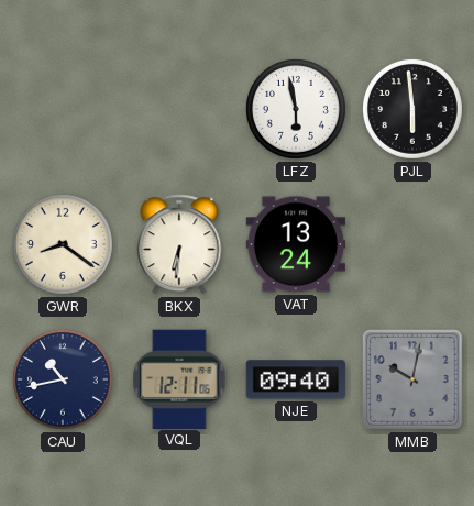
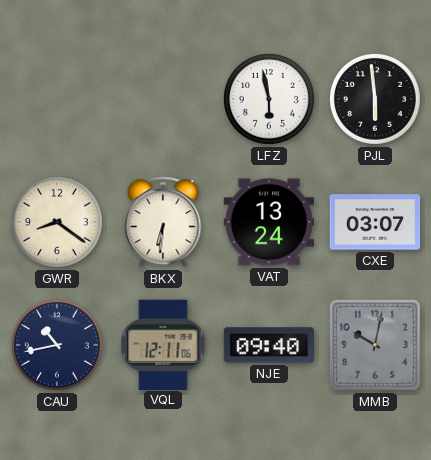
CXE: none -> 03:07
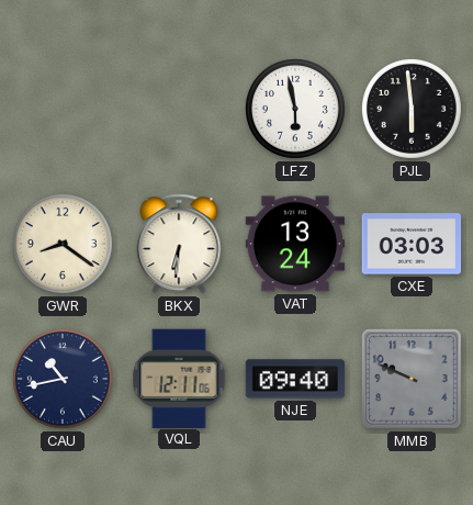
CXE: 03:07 -> 03:03
MMB: 10:02 -> 9:49
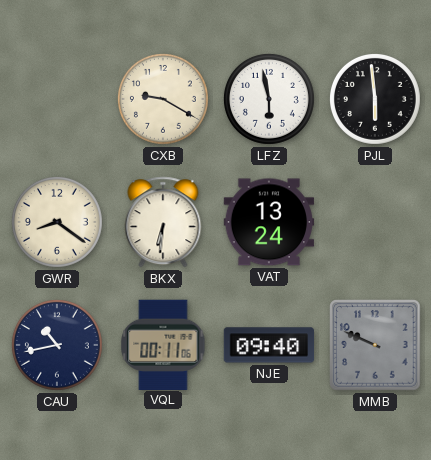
CXB: none -> 9:20
CXE: 03:03 -> none
VQL: 12:11 -> 00:11
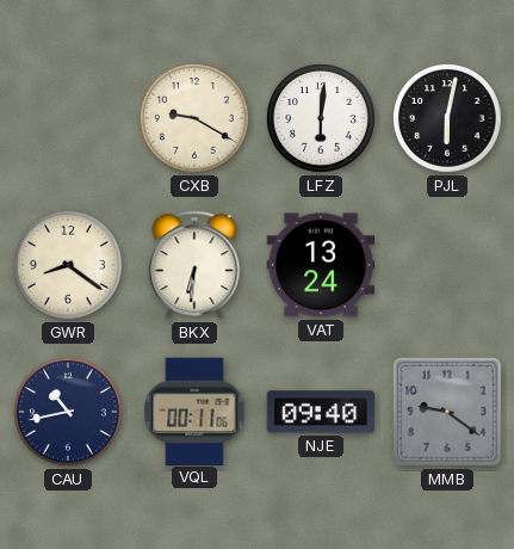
LFZ: 5:58 -> 6:01
PJL: 5:59 -> 6:02
MMB: 9:49 -> 9:21
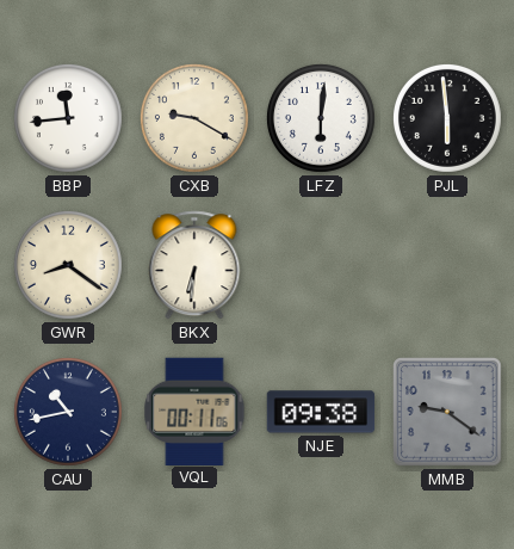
BBP: none -> 11:44
PJL: 6:02 -> 5:59
VAT: 13:24 -> none
NJE: 09:40 -> 09:38
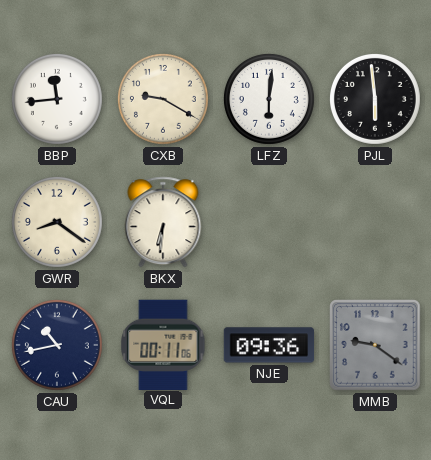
NJE: 09:38 -> 09:36
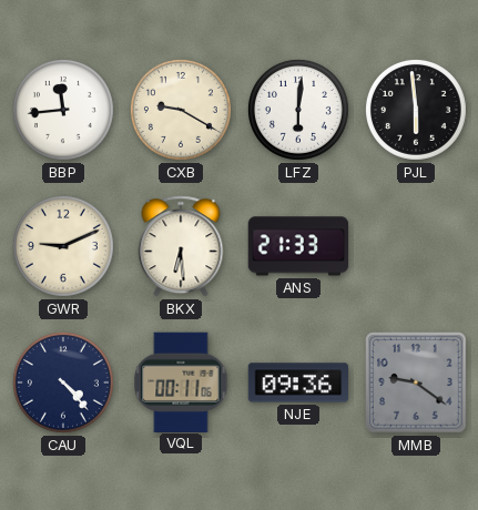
GWR: 8:21 -> 9:11
BKX: 6:31 -> 6:29
ANS: none -> 21:33
CAU: 10:43 -> 4:23
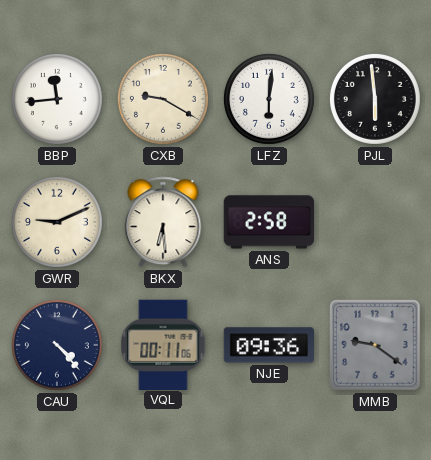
ANS: 21:33 -> 2:58
